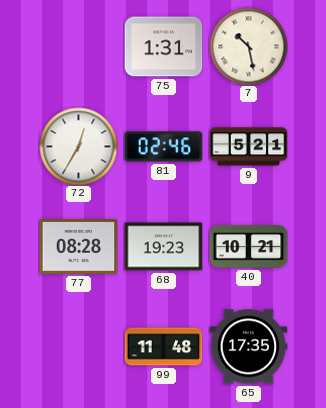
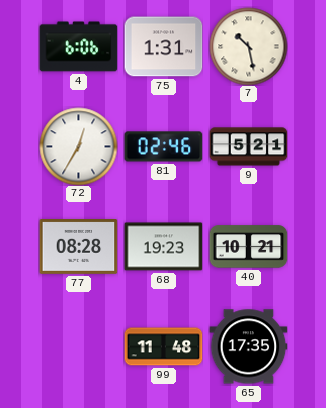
4: none -> 6:06
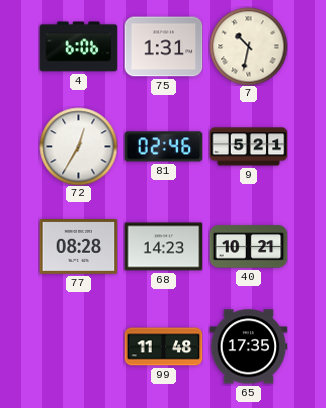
7: 10:28 -> 10:32
68: 19:23 -> 14:23
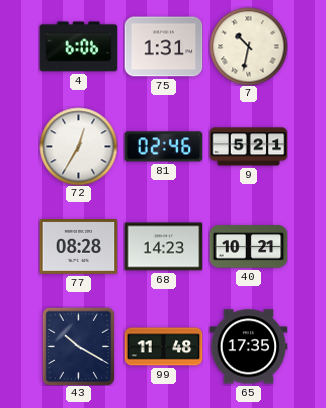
43: none -> 10:20
